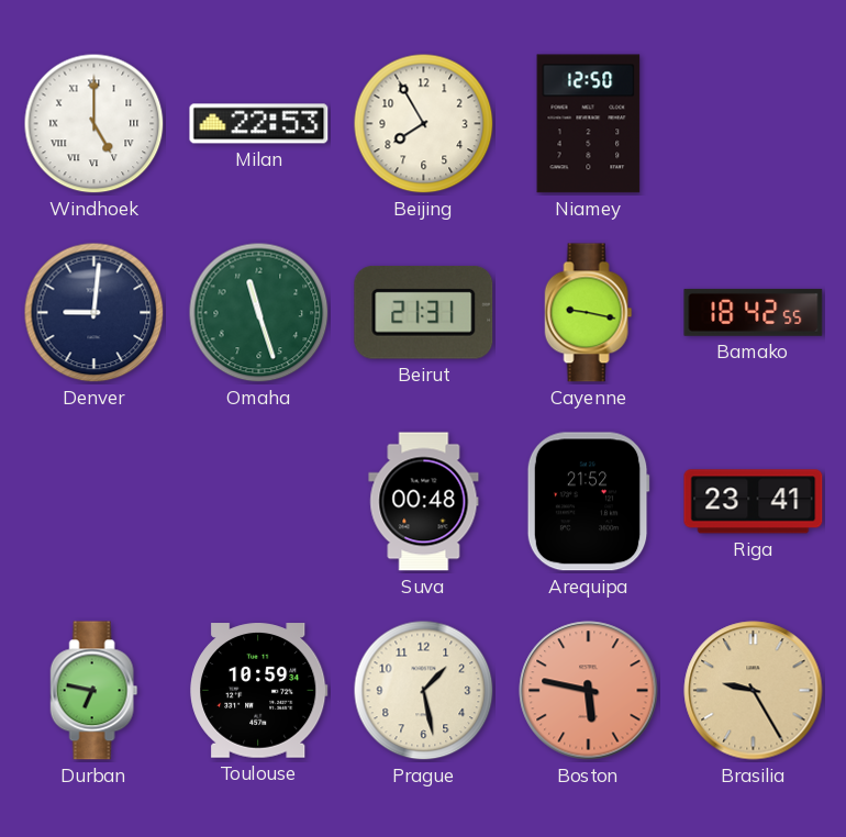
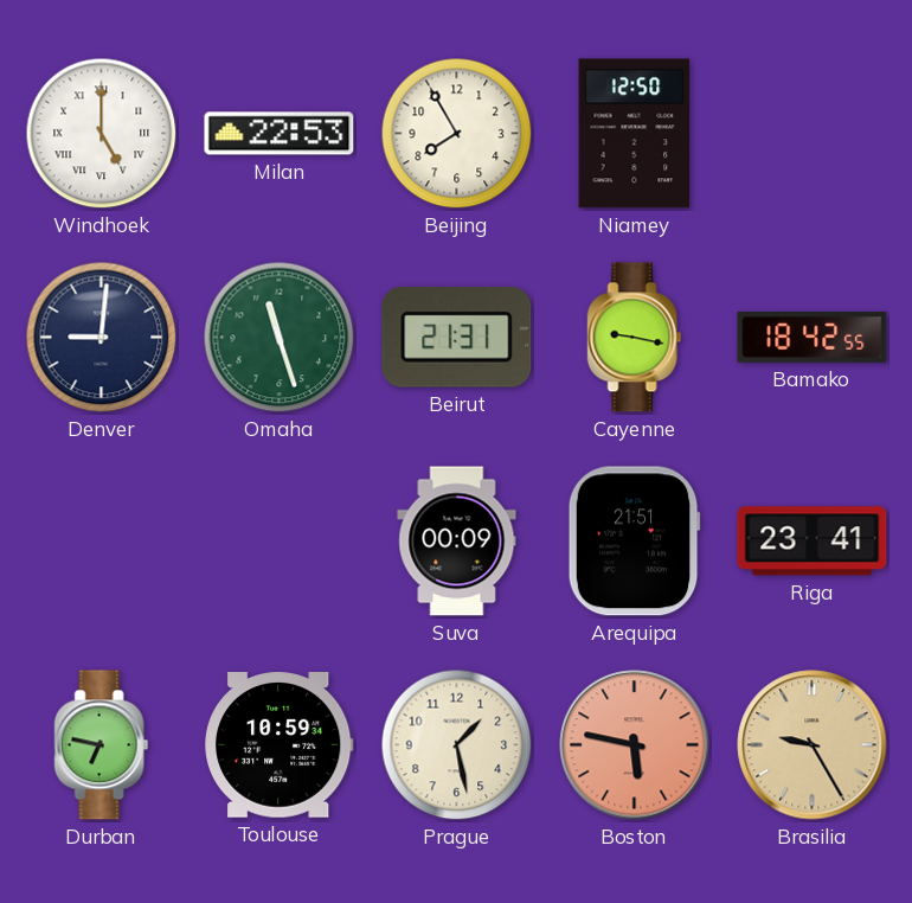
Suva: 00:48 -> 00:09
Arequipa: 21:52 -> 21:51
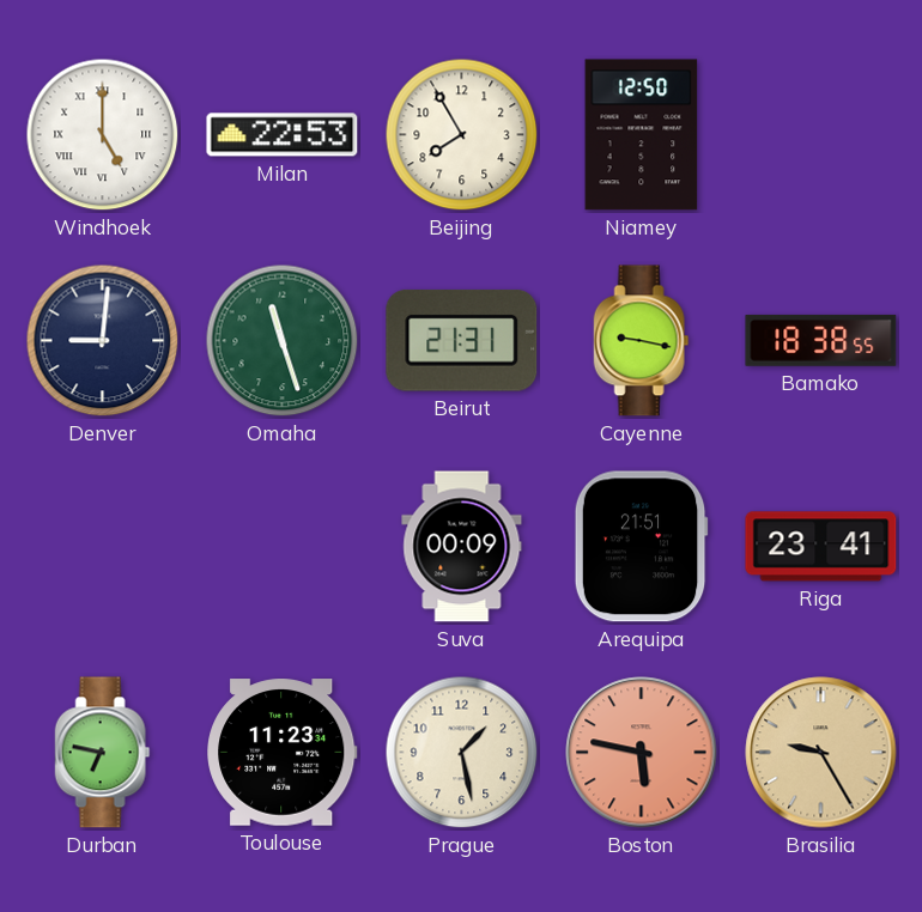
Bamako: 18:42 -> 18:38
Toulouse: 10:59 -> 11:23
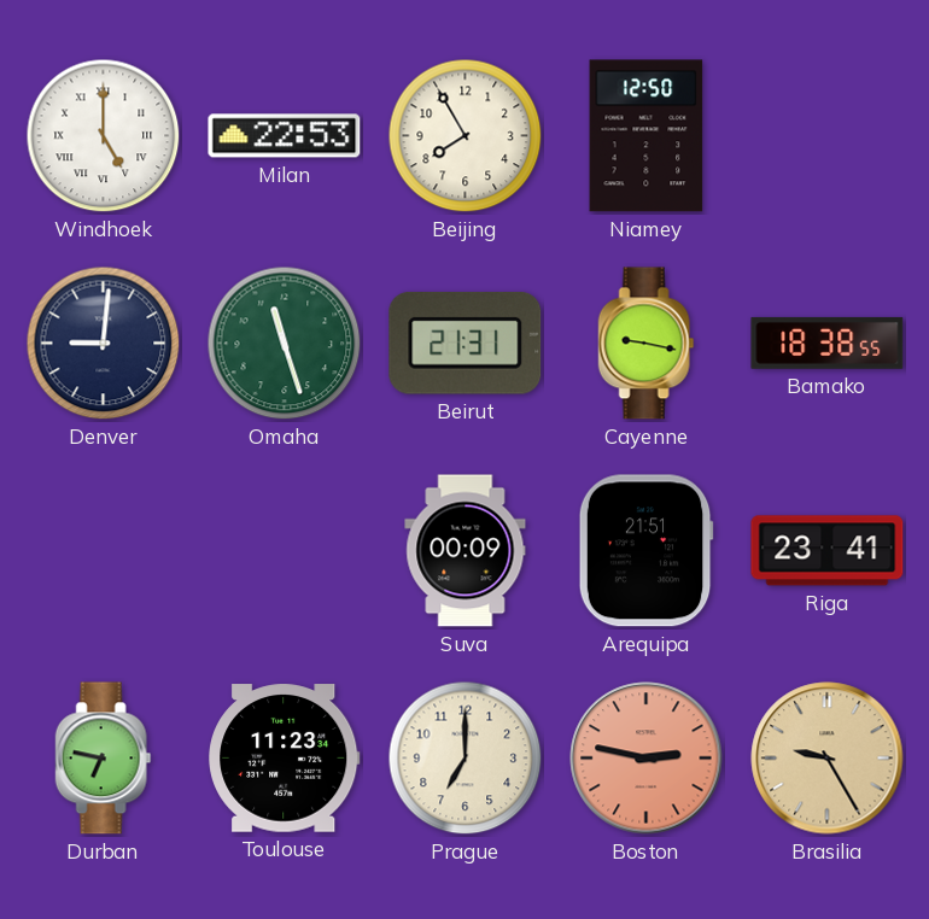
Prague: 1:28 -> 7:00
Boston: 5:47 -> 2:47
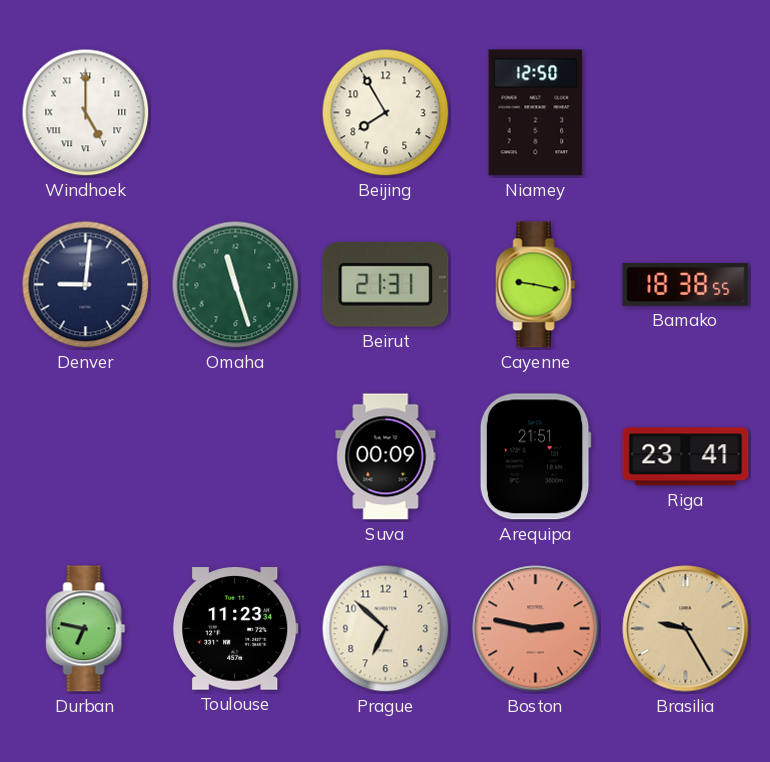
Milan: 22:53 -> none
Prague: 7:00 -> 6:52
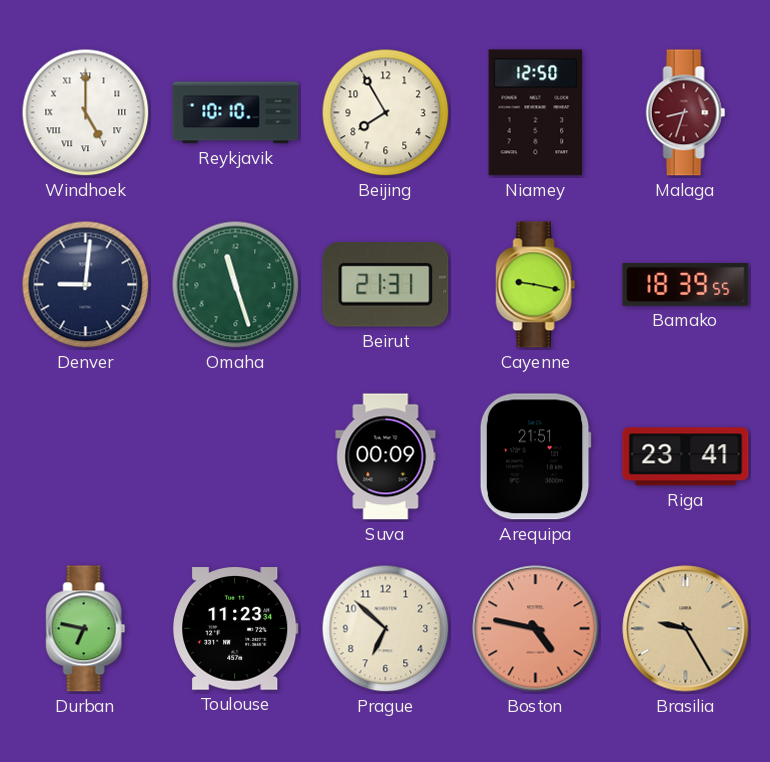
Reykjavik: none -> 10:10
Malaga: none -> 8:33
Bamako: 18:38 -> 18:39
Boston: 2:47 -> 4:47
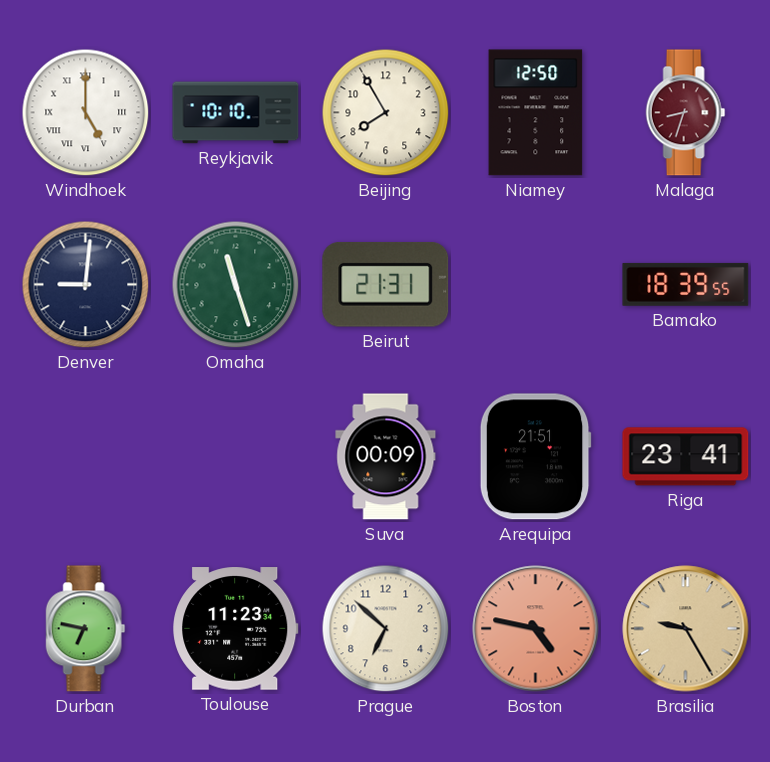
Cayenne: 9:17 -> none
